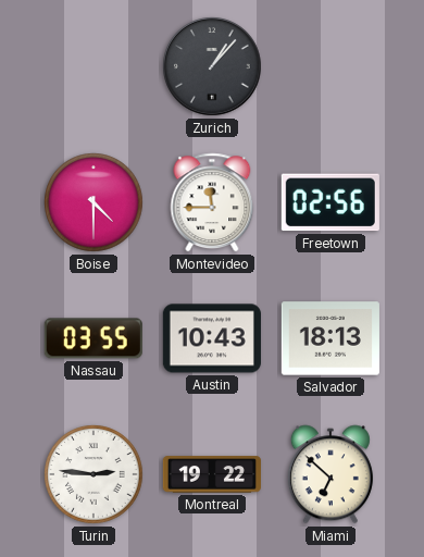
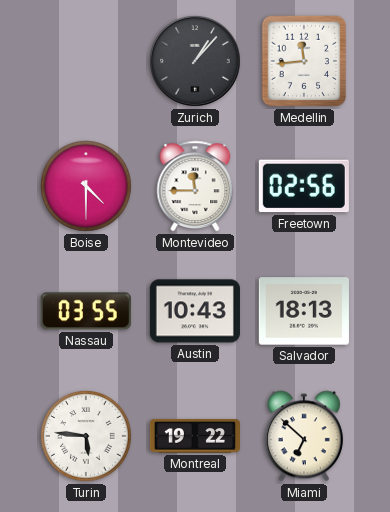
Medellin: none -> 11:44
Turin: 2:46 -> 5:46
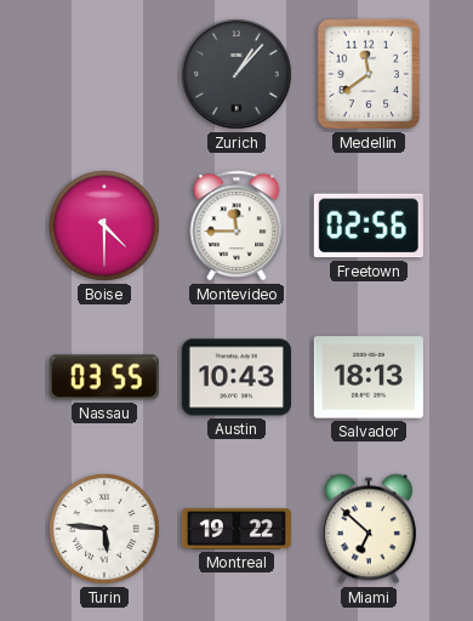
Medellin: 11:44 -> 11:39
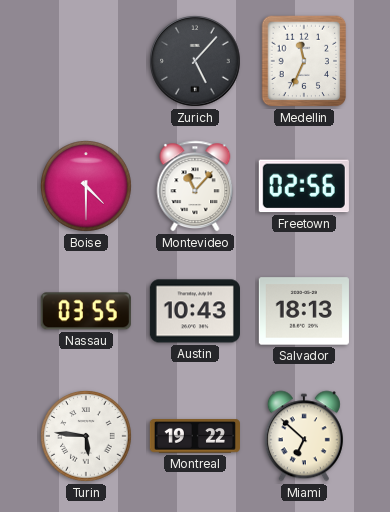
Zurich: 1:07 -> 5:07
Medellin: 11:39 -> 11:34
Montevideo: 11:45 -> 11:07
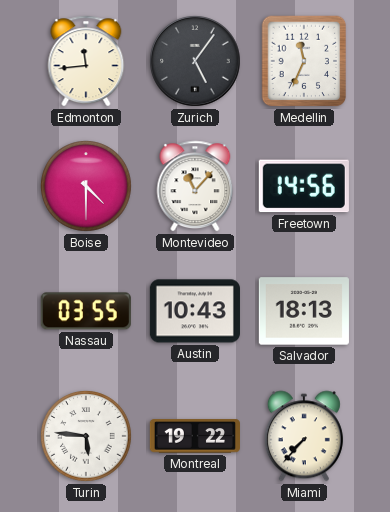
Edmonton: none -> 11:44
Zurich: 5:07 -> 5:06
Freetown: 02:56 -> 14:56
Miami: 6:52 -> 7:37
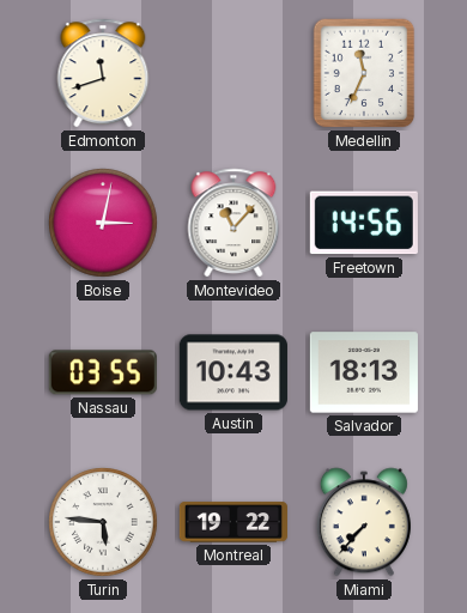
Edmonton: 11:44 -> 11:42
Zurich: 5:06 -> none
Boise: 4:30 -> 3:02
